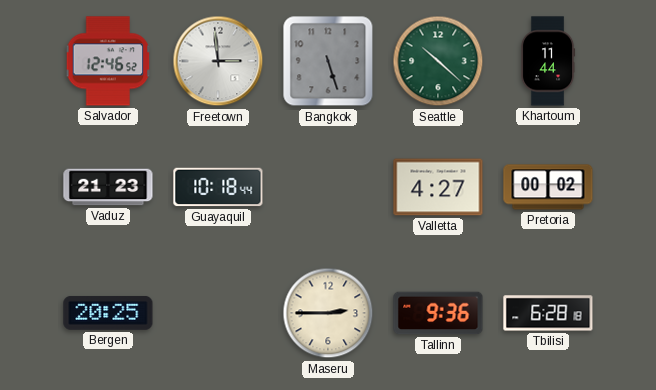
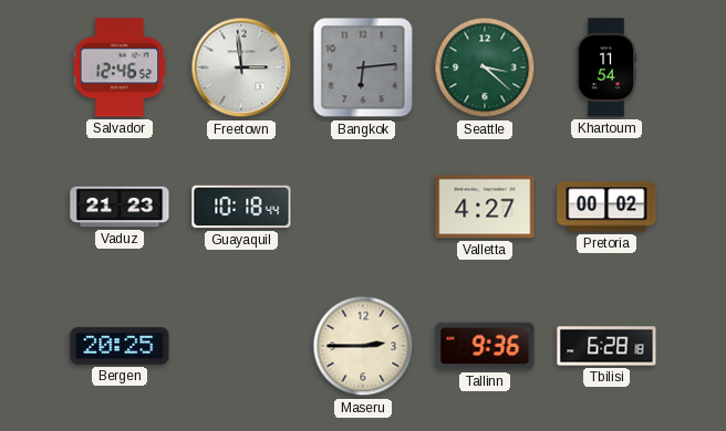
Bangkok: 5:27 -> 6:14
Seattle: 10:22 -> 3:22
Khartoum: 11:44 -> 11:54
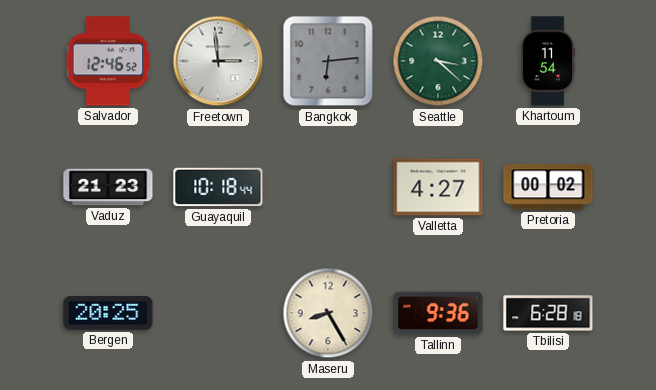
Maseru: 2:45 -> 8:25
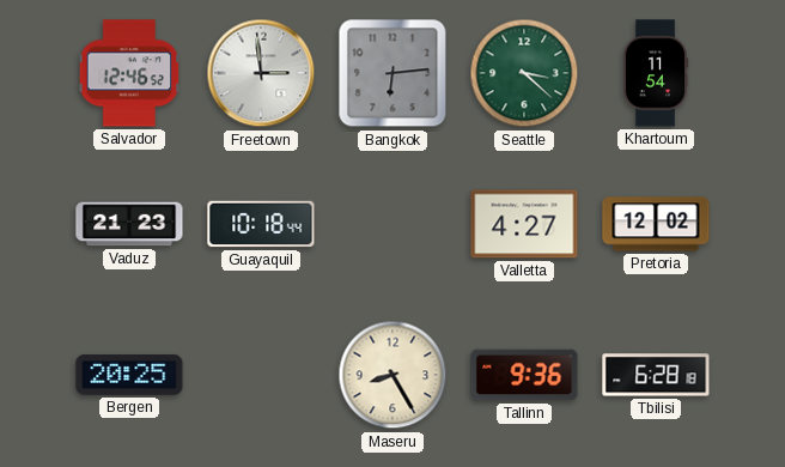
Pretoria: 00:02 -> 12:02
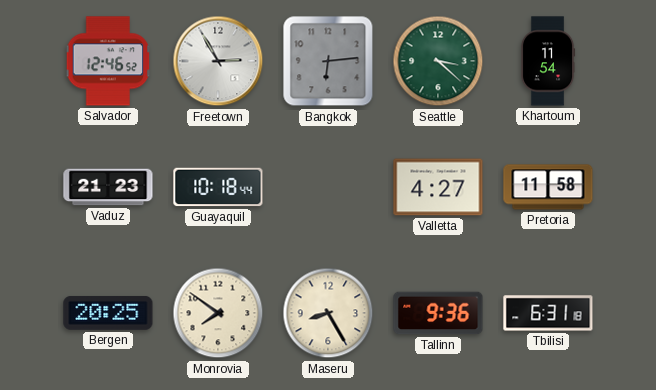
Freetown: 2:59 -> 2:55
Pretoria: 12:02 -> 11:58
Monrovia: none -> 7:51
Tbilisi: 6:28 -> 6:31
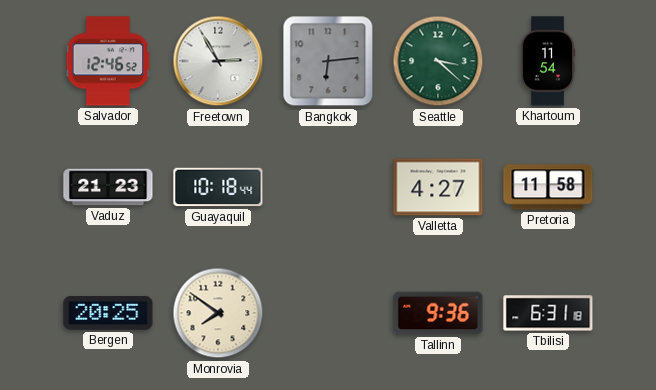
Maseru: 8:25 -> none
